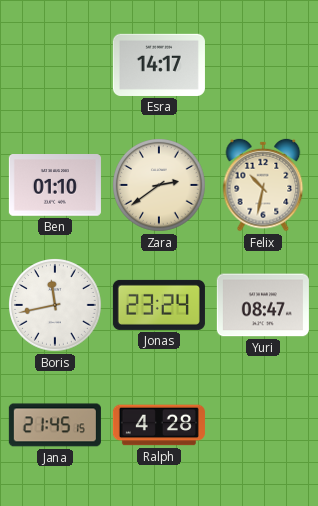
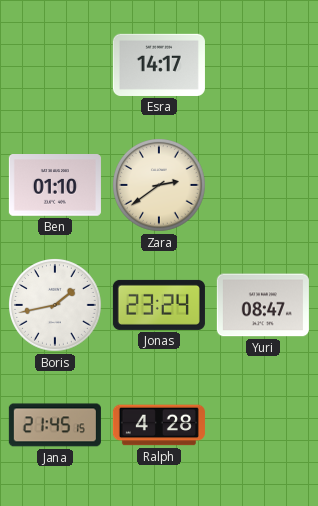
Felix: 10:32 -> none
Boris: 11:43 -> 1:43
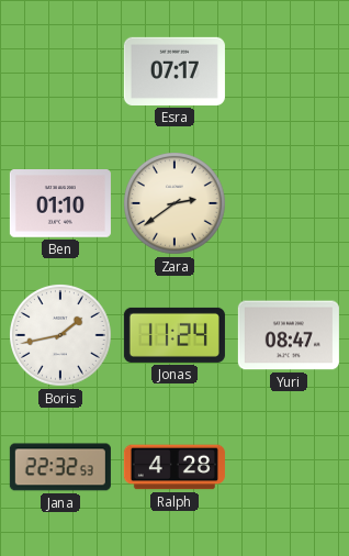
Esra: 14:17 -> 07:17
Jonas: 23:24 -> 11:24
Jana: 21:45 -> 22:32
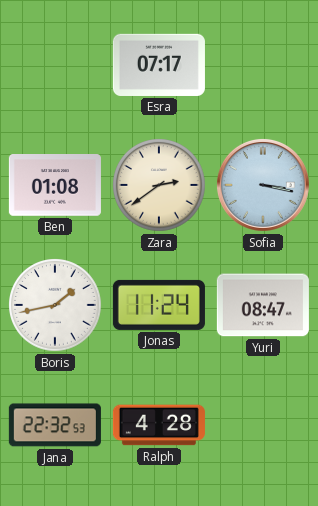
Ben: 01:10 -> 01:08
Sofia: none -> 3:17
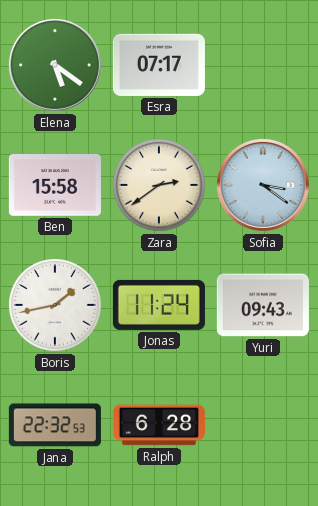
Elena: none -> 5:21
Ben: 01:08 -> 15:58
Sofia: 3:17 -> 3:21
Yuri: 08:47 -> 09:43
Ralph: 4:28 -> 6:28
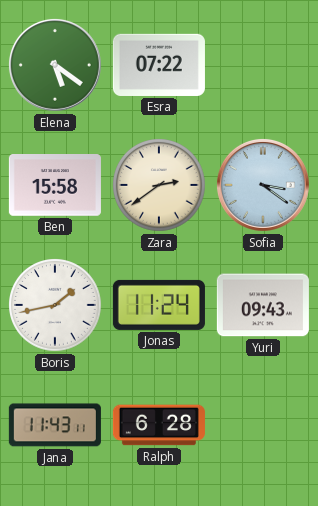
Esra: 07:17 -> 07:22
Jana: 22:32 -> 11:43
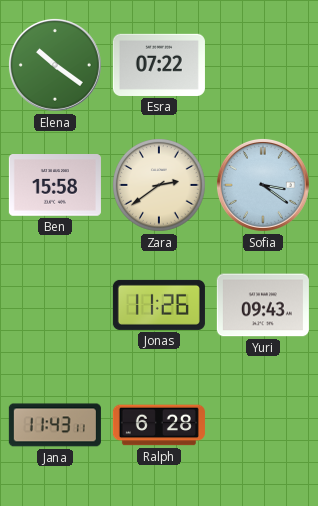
Elena: 5:21 -> 10:21
Boris: 1:43 -> none
Jonas: 11:24 -> 11:26
